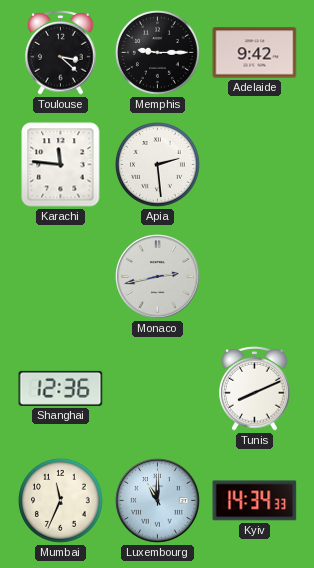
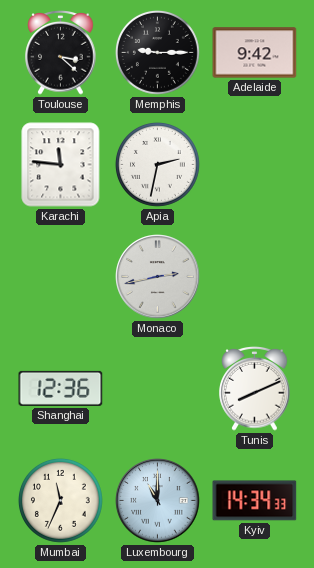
Apia: 2:29 -> 2:32
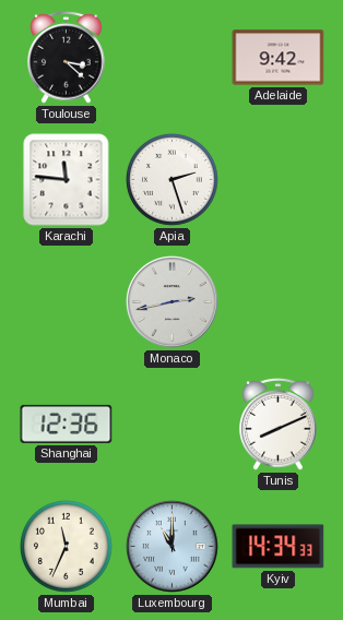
Memphis: 9:15 -> none
Apia: 2:32 -> 2:27
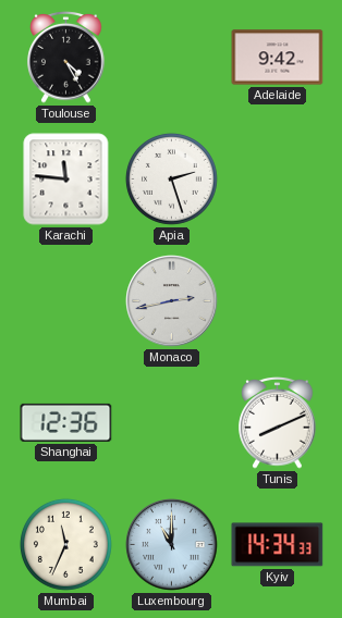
Toulouse: 3:22 -> 4:25
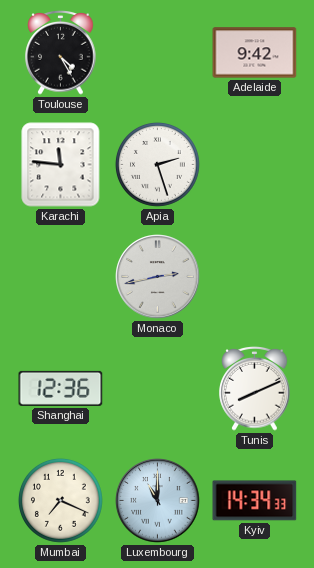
Mumbai: 11:34 -> 7:19
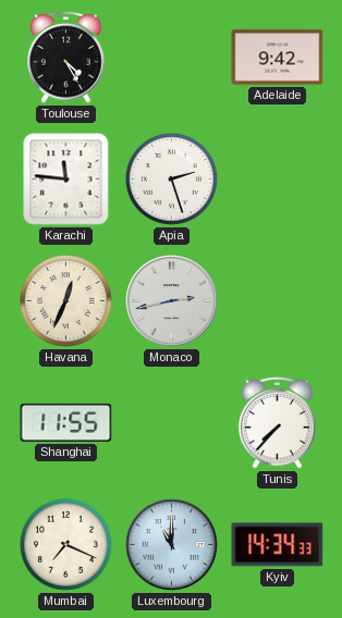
Havana: none -> 12:34
Shanghai: 12:36 -> 11:55
Tunis: 8:11 -> 7:37
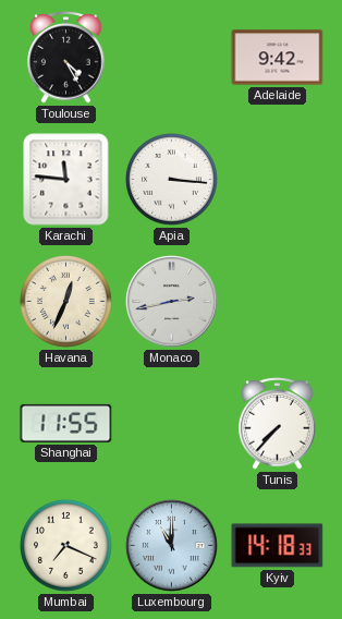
Apia: 2:27 -> 3:16
Kyiv: 14:34 -> 14:18
